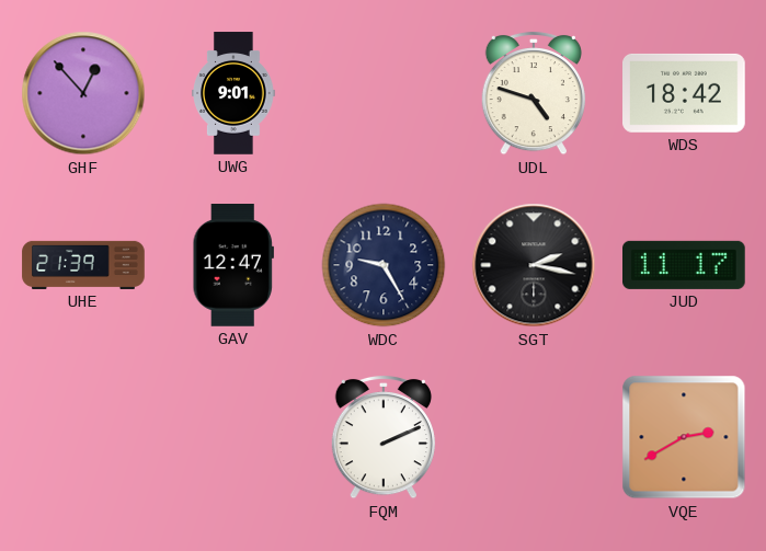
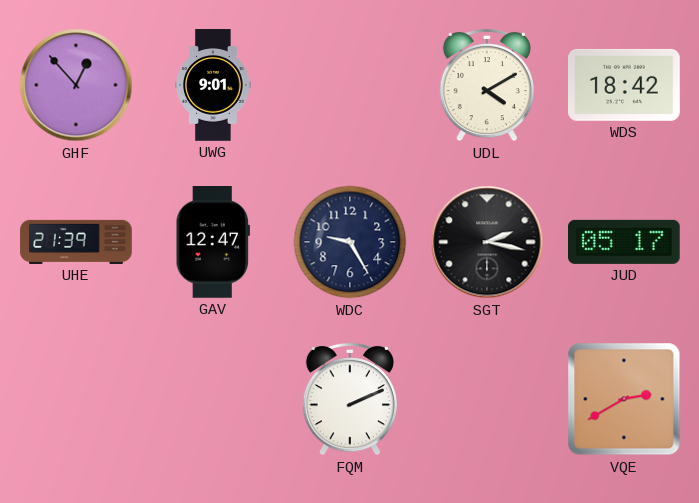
UDL: 4:48 -> 4:10
JUD: 11:17 -> 05:17
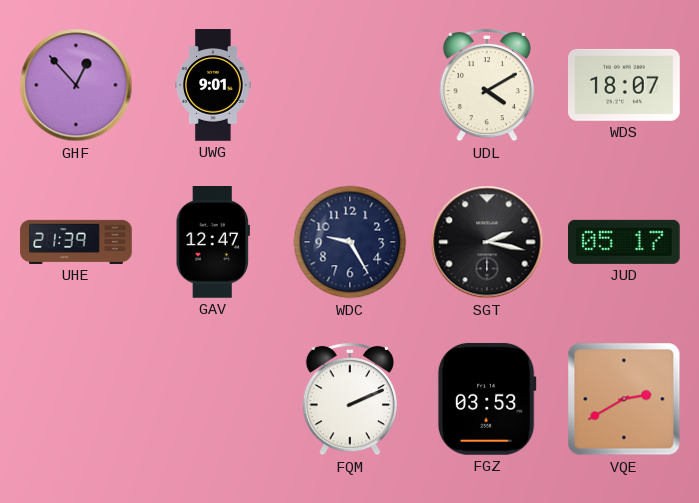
WDS: 18:42 -> 18:07
FGZ: none -> 03:53
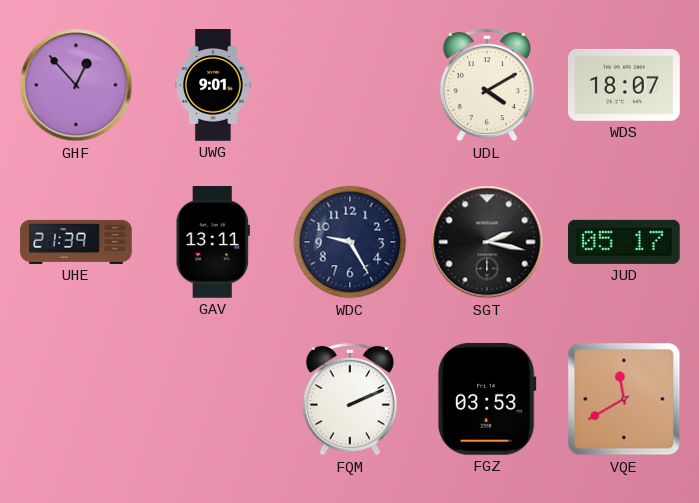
GAV: 12:47 -> 13:11
VQE: 2:40 -> 11:40
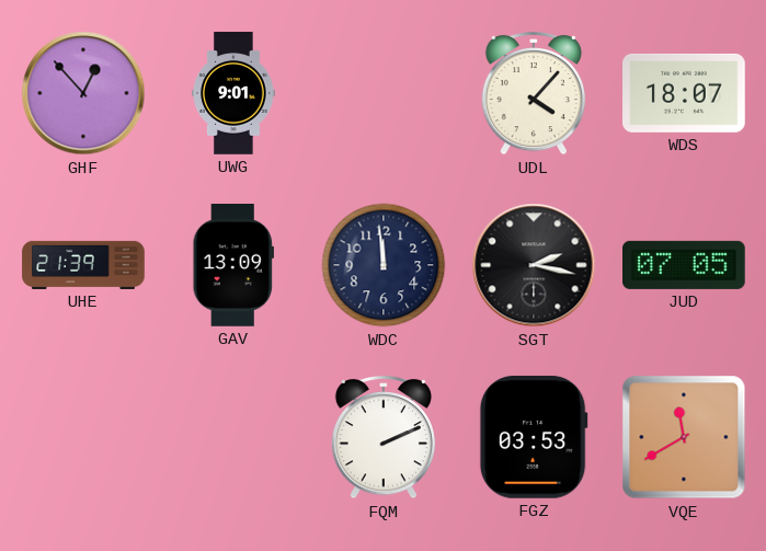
UDL: 4:10 -> 4:07
GAV: 13:11 -> 13:09
WDC: 9:25 -> 11:59
JUD: 05:17 -> 07:05
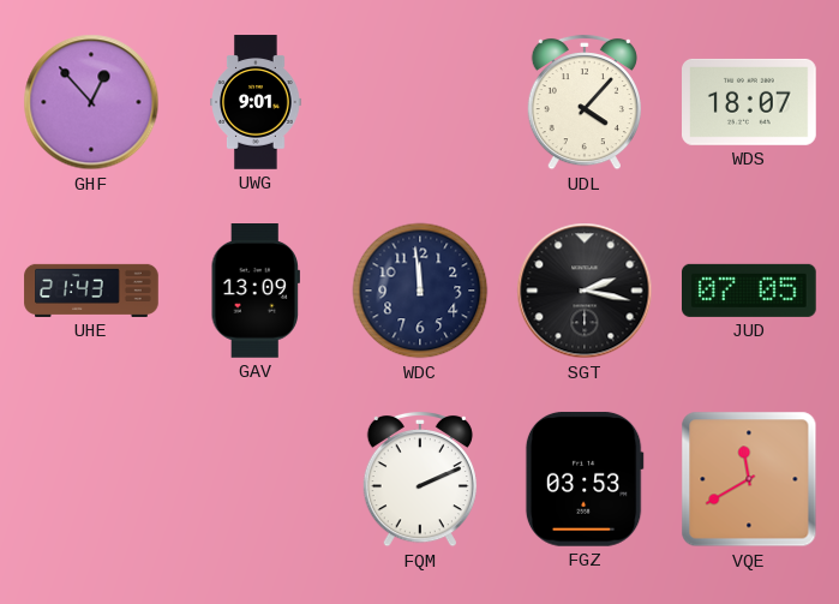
UHE: 21:39 -> 21:43
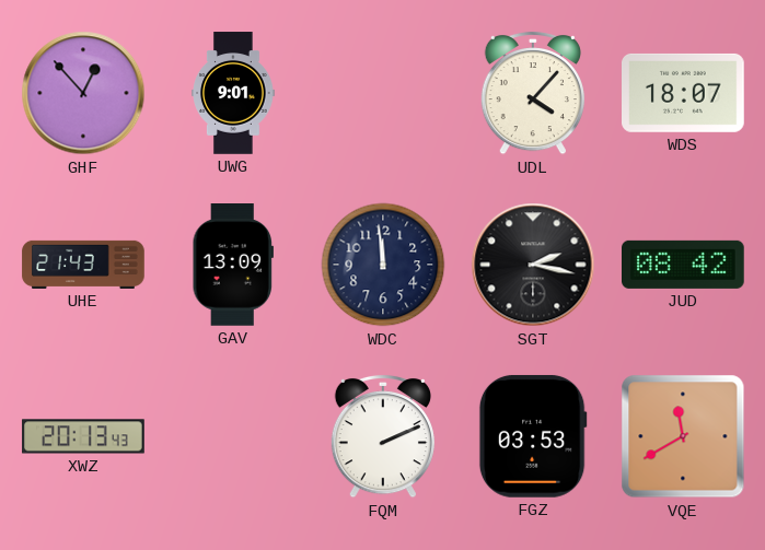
JUD: 07:05 -> 08:42
XWZ: none -> 20:13
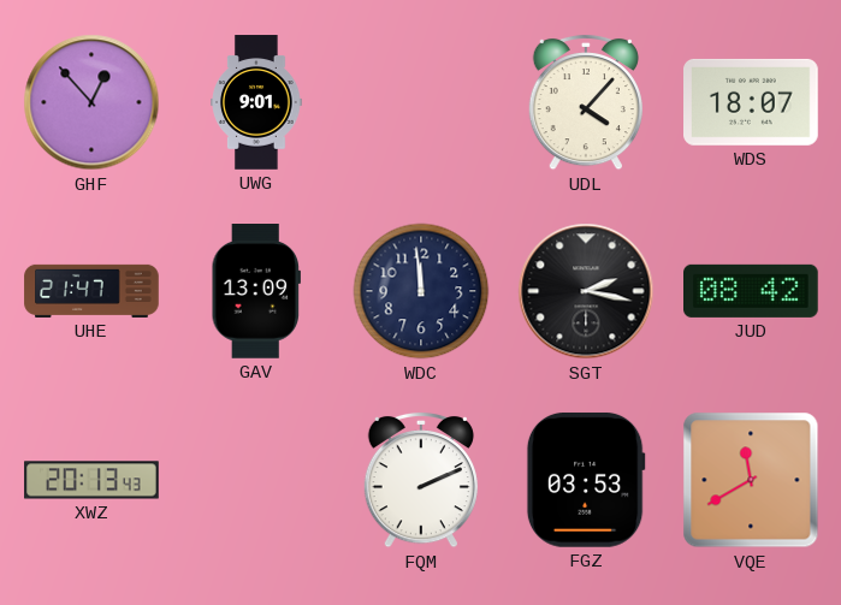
UHE: 21:43 -> 21:47
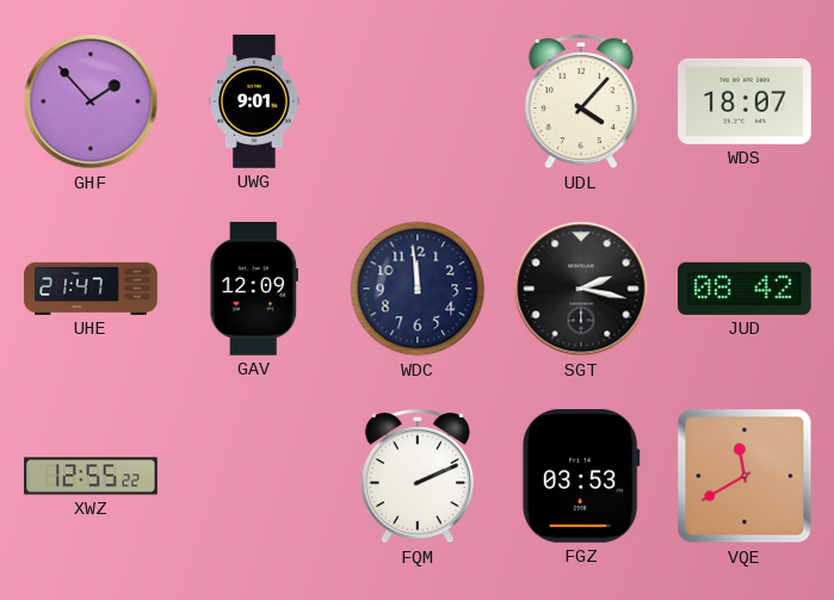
GHF: 12:53 -> 1:53
GAV: 13:09 -> 12:09
XWZ: 20:13 -> 12:55
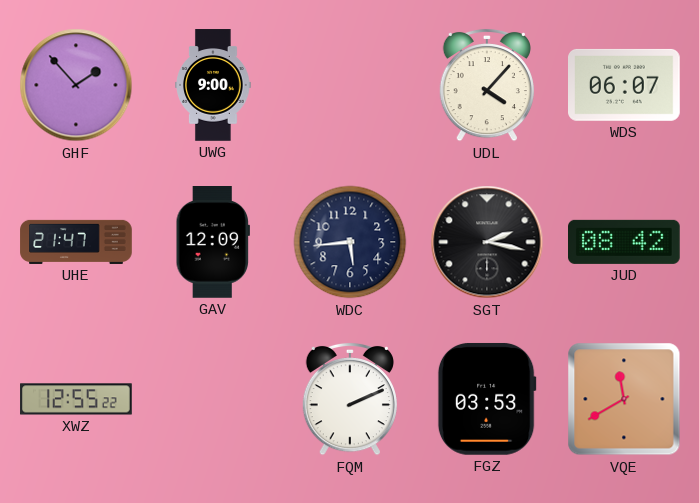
UWG: 9:01 -> 9:00
WDS: 18:07 -> 06:07
WDC: 11:59 -> 5:44
